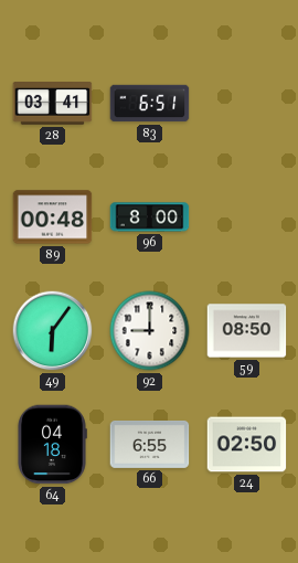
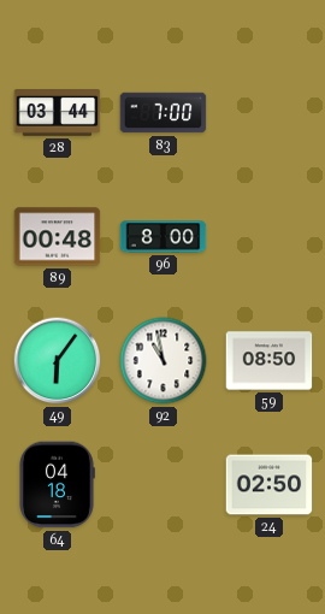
28: 03:41 -> 03:44
83: 6:51 -> 7:00
92: 9:00 -> 10:58
66: 6:55 -> none
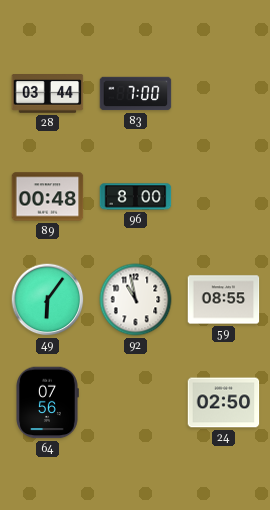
59: 08:50 -> 08:55
64: 04:18 -> 07:56
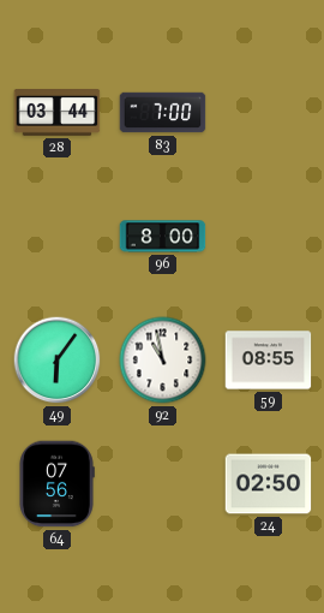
89: 00:48 -> none
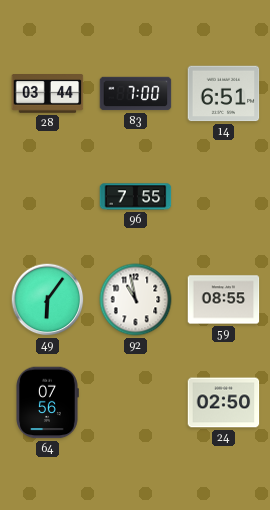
14: none -> 6:51
96: 8:00 -> 7:55
